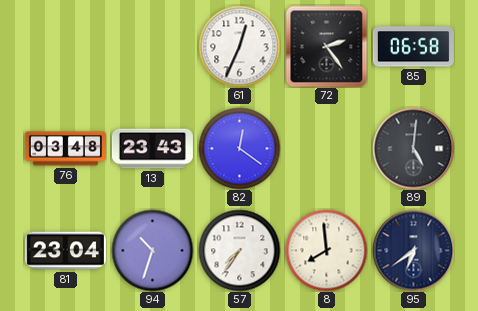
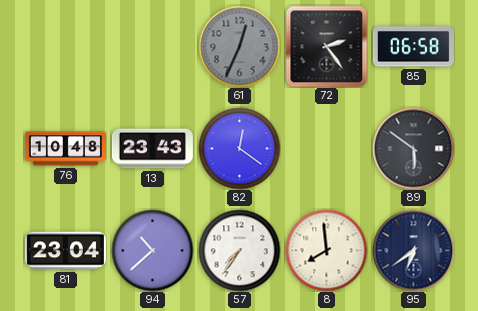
61 dial: white -> grey
76: 03:48 -> 10:48
89: 5:01 -> 5:51
94: 10:33 -> 10:38
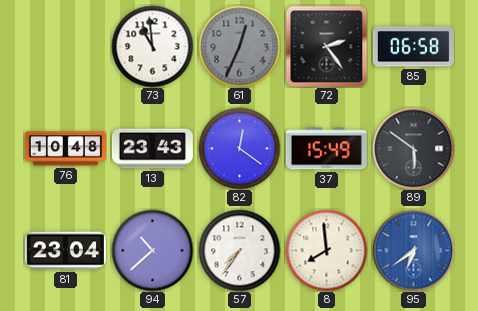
73: none -> 10:59
37: none -> 15:49
95 dial: navy -> blue
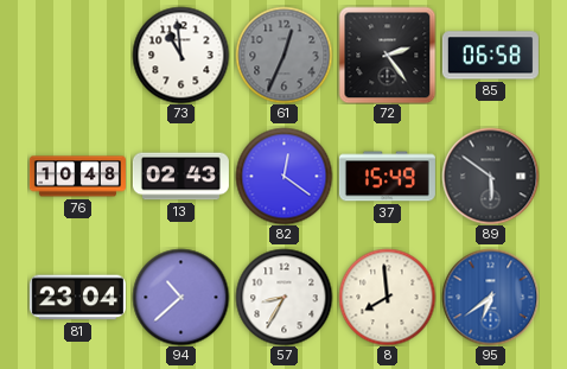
13: 23:43 -> 02:43
57: 7:36 -> 8:35
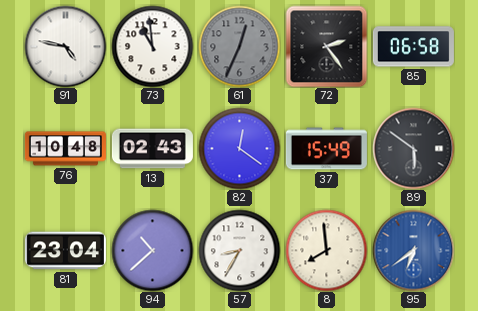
91: none -> 4:47
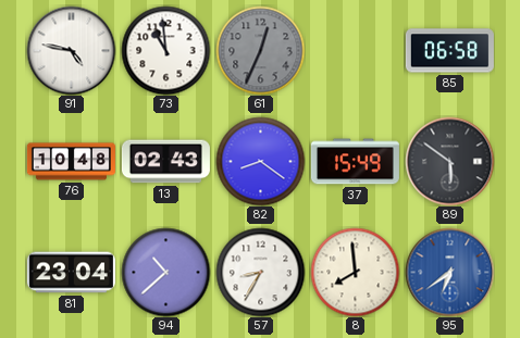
72: 2:24 -> none
82: 12:21 -> 8:21
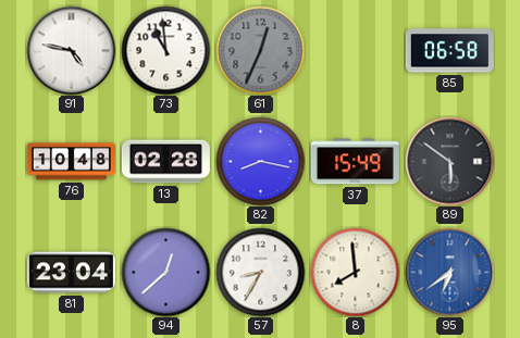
13: 02:43 -> 02:28
82: 8:21 -> 8:17
94: 10:38 -> 12:38
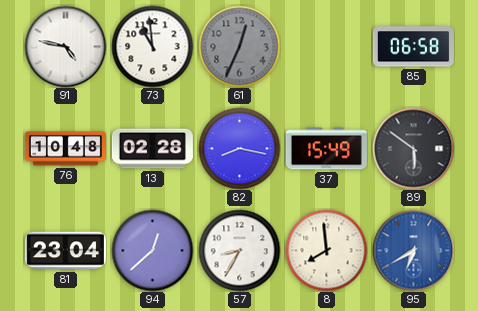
95: 6:39 -> 6:40
